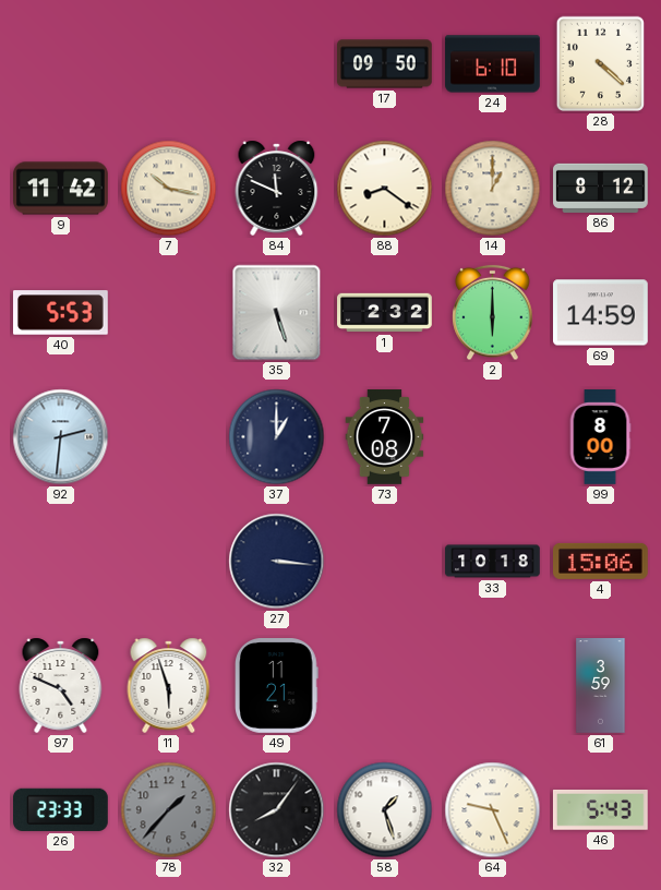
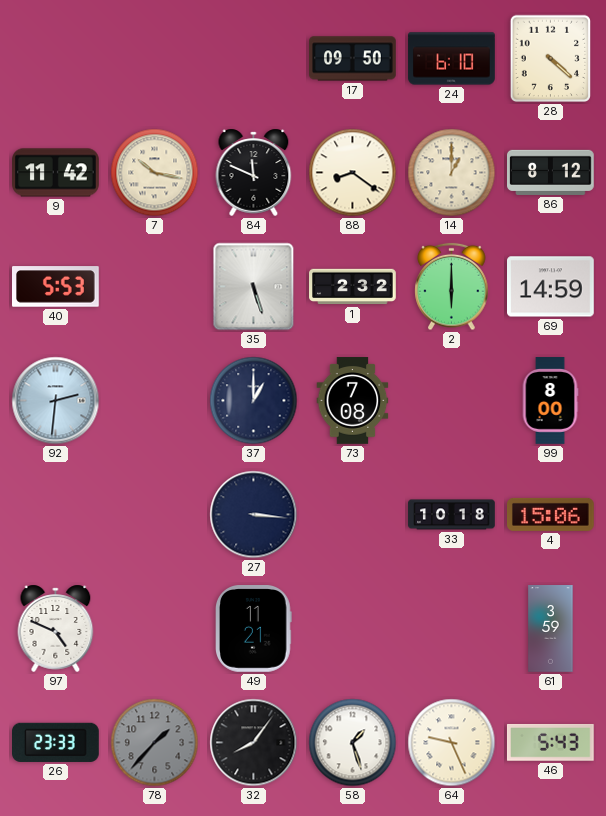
11: 5:57 -> none
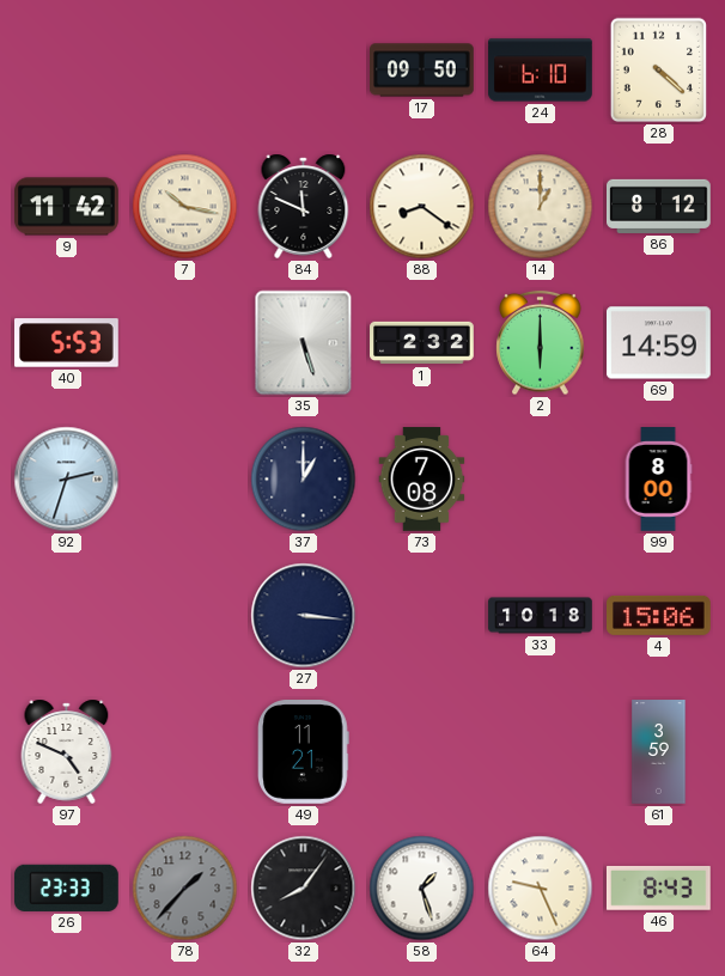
92: 2:31 -> 2:33
46: 5:43 -> 8:43
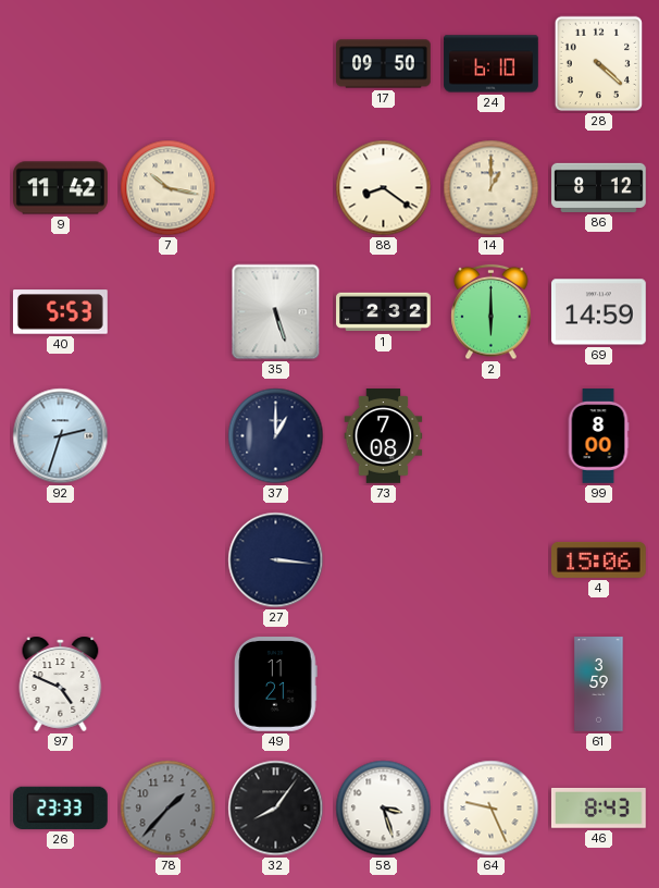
84: 11:49 -> none
33: 10:18 -> none
58: 1:27 -> 3:27
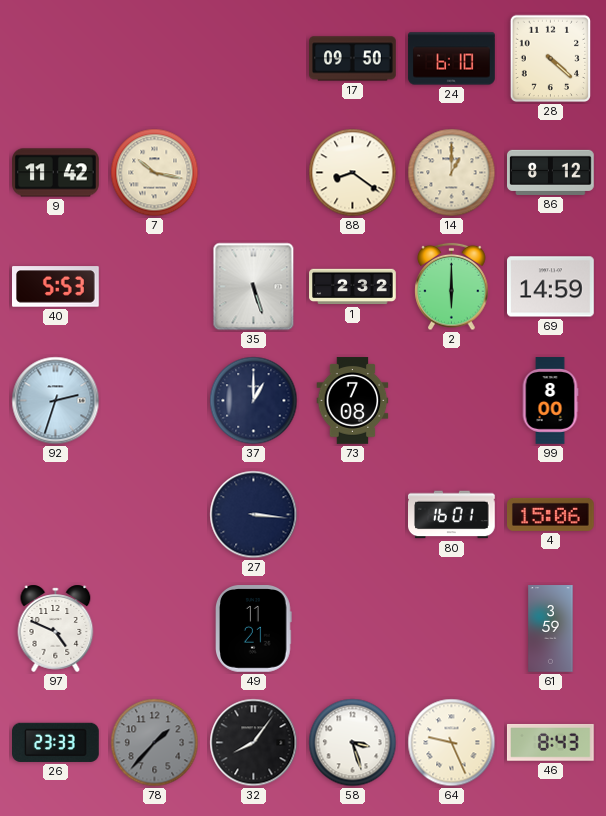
80: none -> 16:01
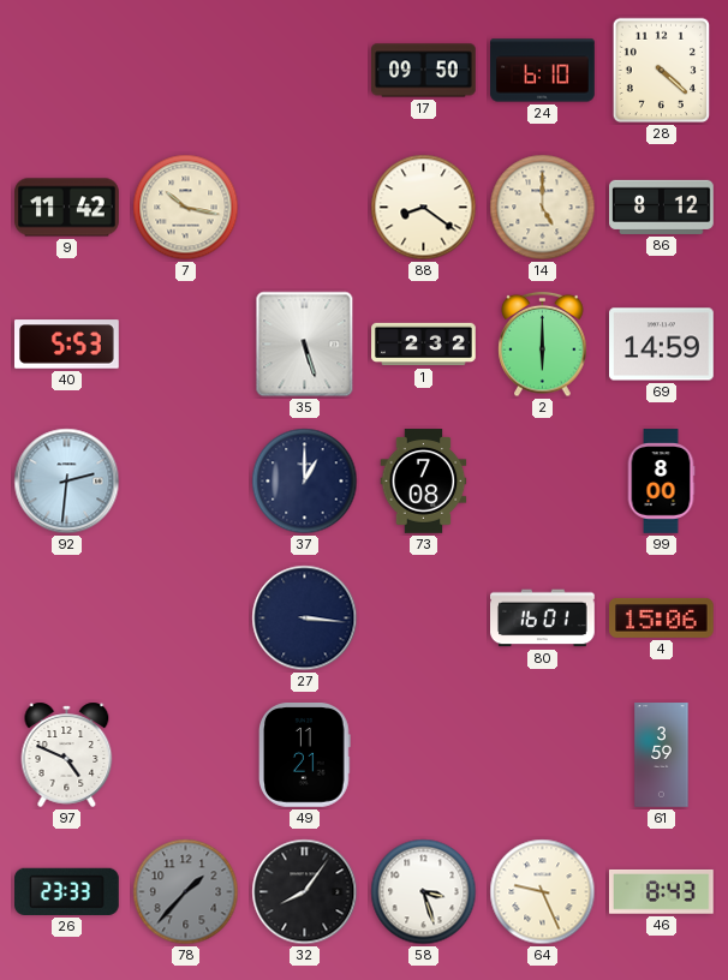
14: 1:00 -> 5:00
92: 2:33 -> 2:31
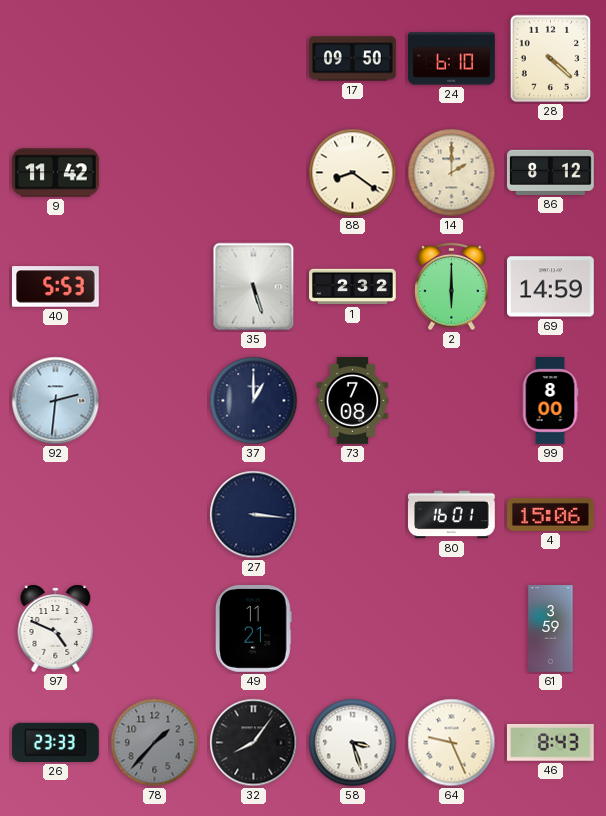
7: 10:17 -> none
14: 5:00 -> 2:00
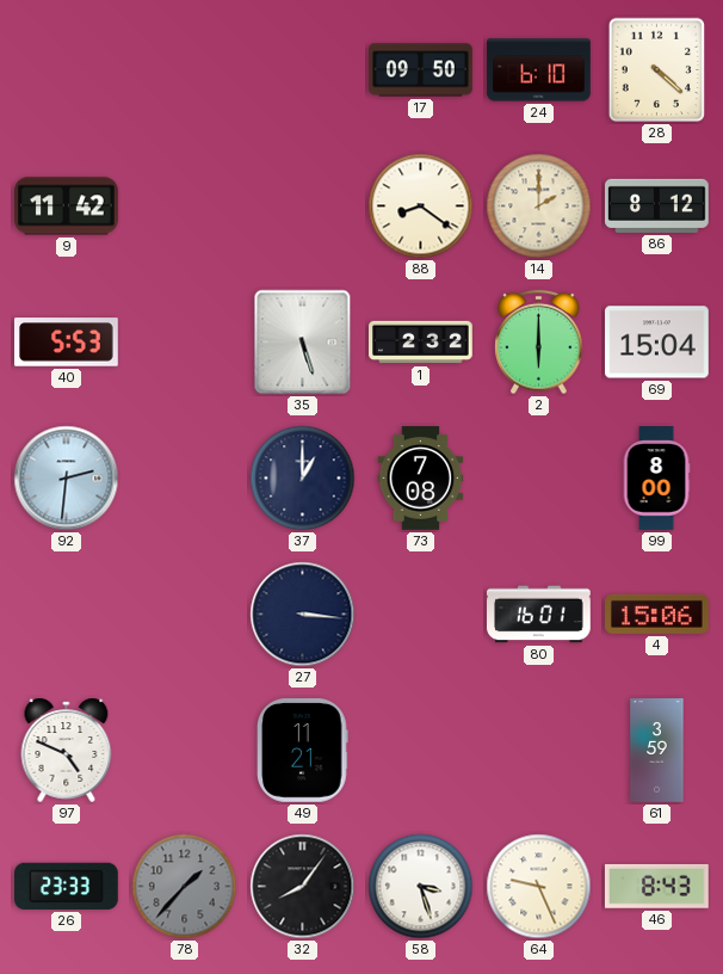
69: 14:59 -> 15:04
